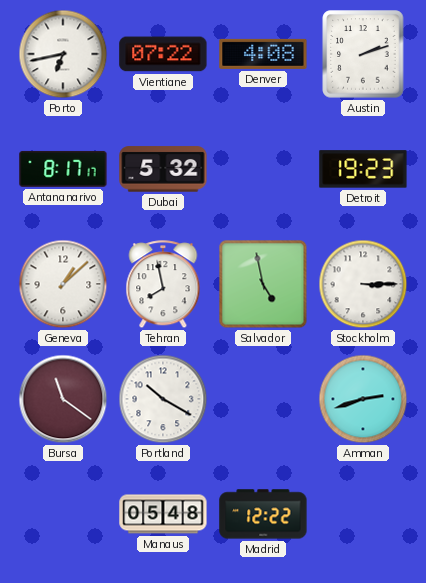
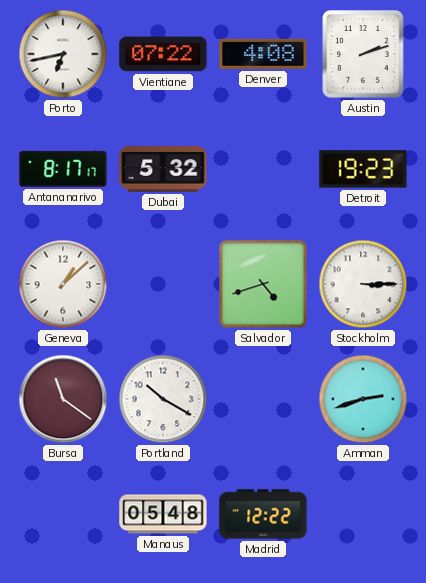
Tehran: 7:58 -> none
Salvador: 4:58 -> 4:42
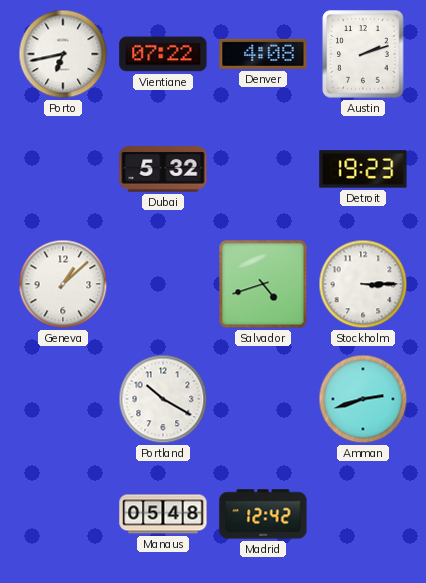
Antananarivo: 8:17 -> none
Bursa: 11:21 -> none
Madrid: 12:22 -> 12:42
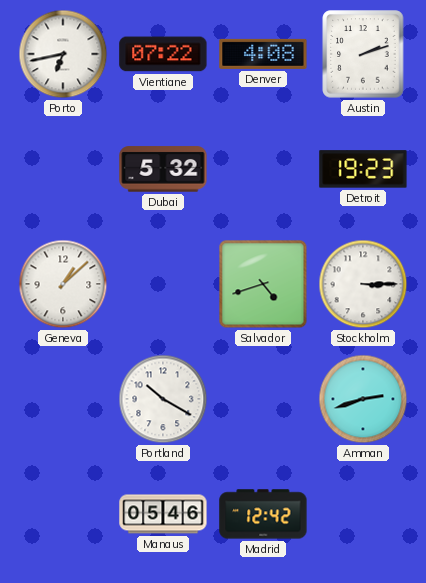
Manaus: 05:48 -> 05:46
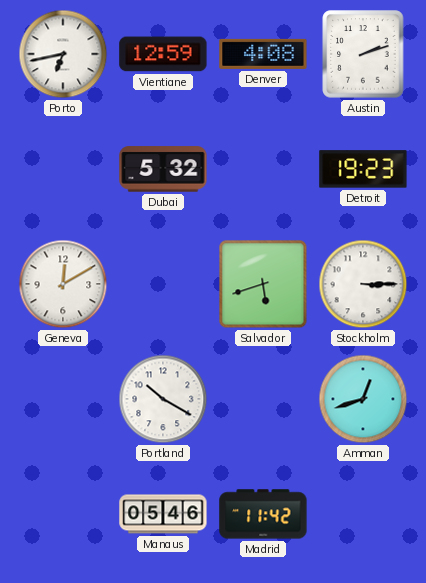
Vientiane: 07:22 -> 12:59
Geneva: 1:08 -> 12:10
Salvador: 4:42 -> 5:42
Amman: 2:42 -> 12:42
Madrid: 12:42 -> 11:42
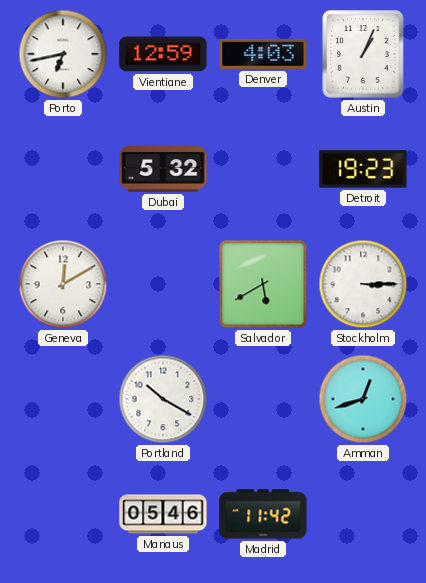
Denver: 4:08 -> 4:03
Austin: 2:12 -> 1:04
Salvador: 5:42 -> 5:40
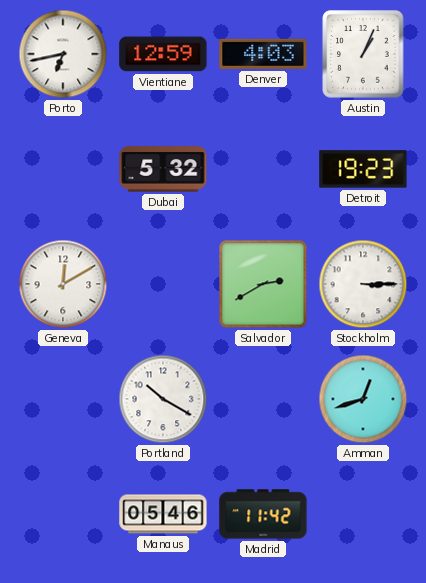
Salvador: 5:40 -> 2:40
